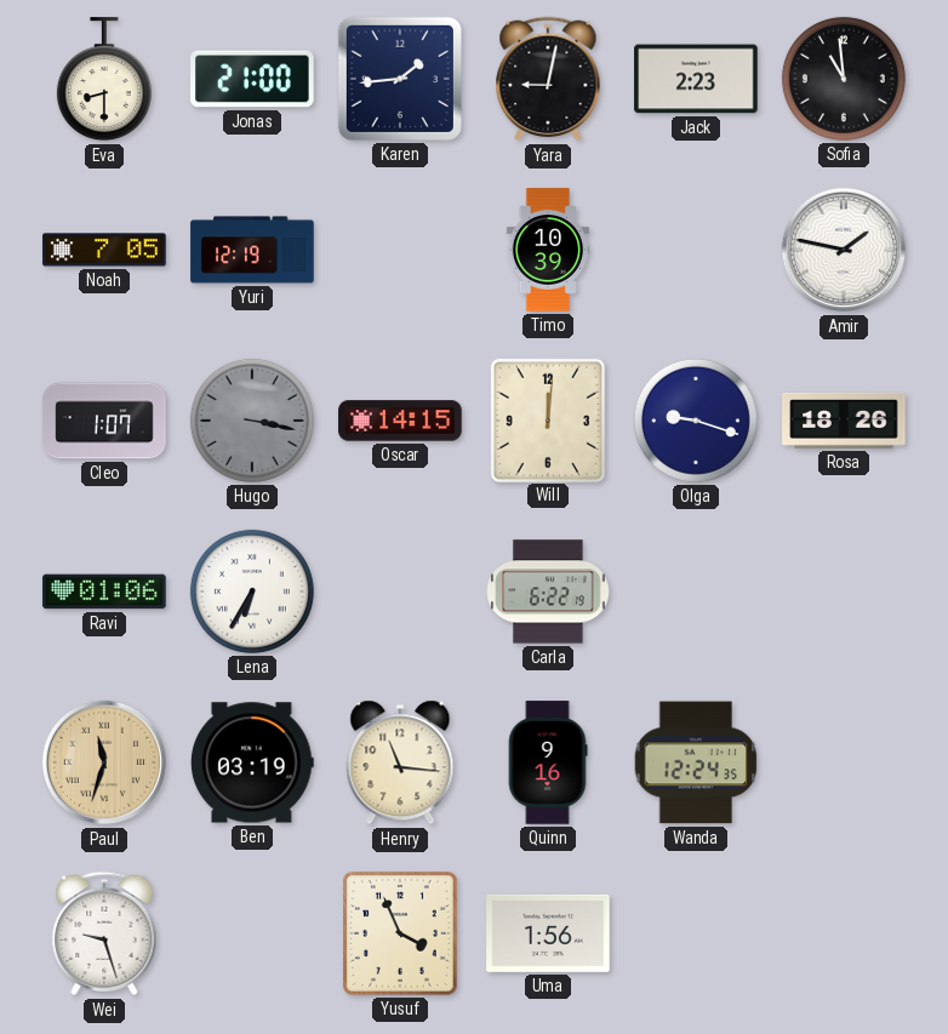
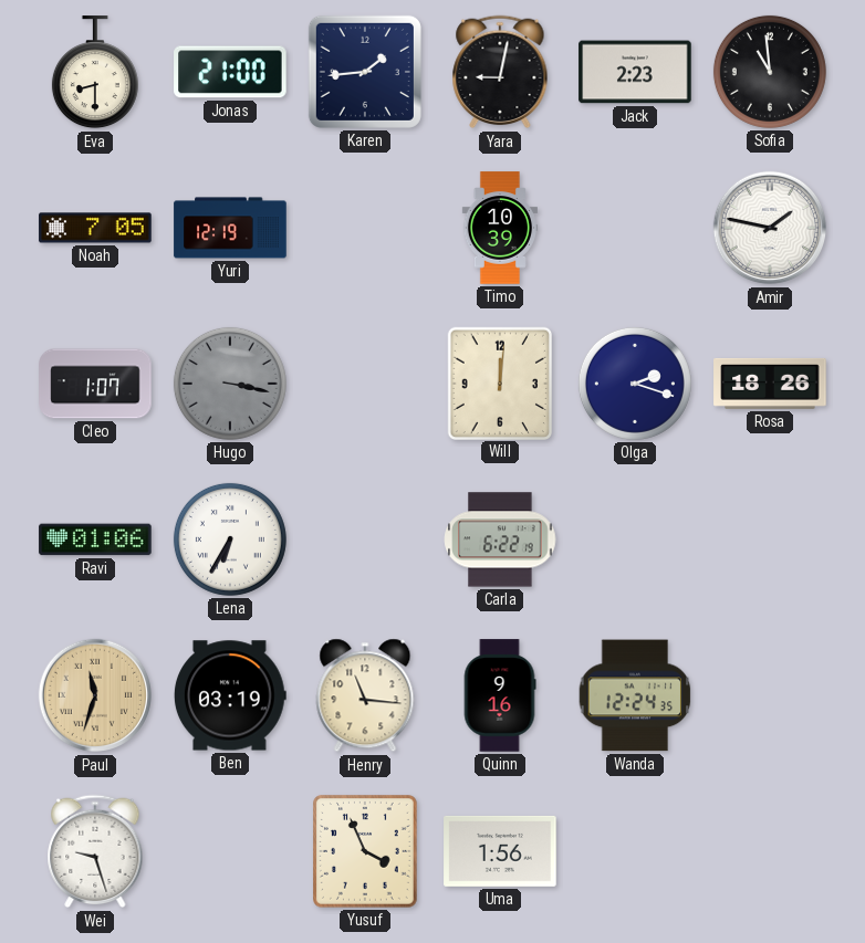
Oscar: 14:15 -> none
Olga: 9:18 -> 2:18
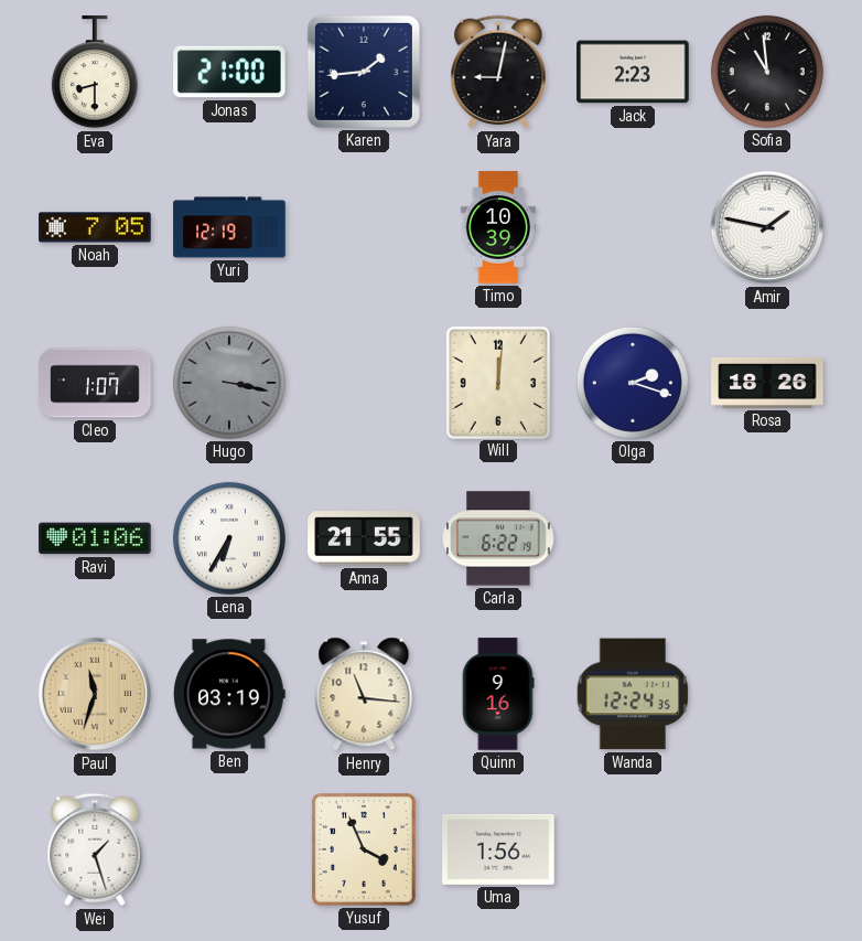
Anna: none -> 21:55
Wei: 9:27 -> 1:27
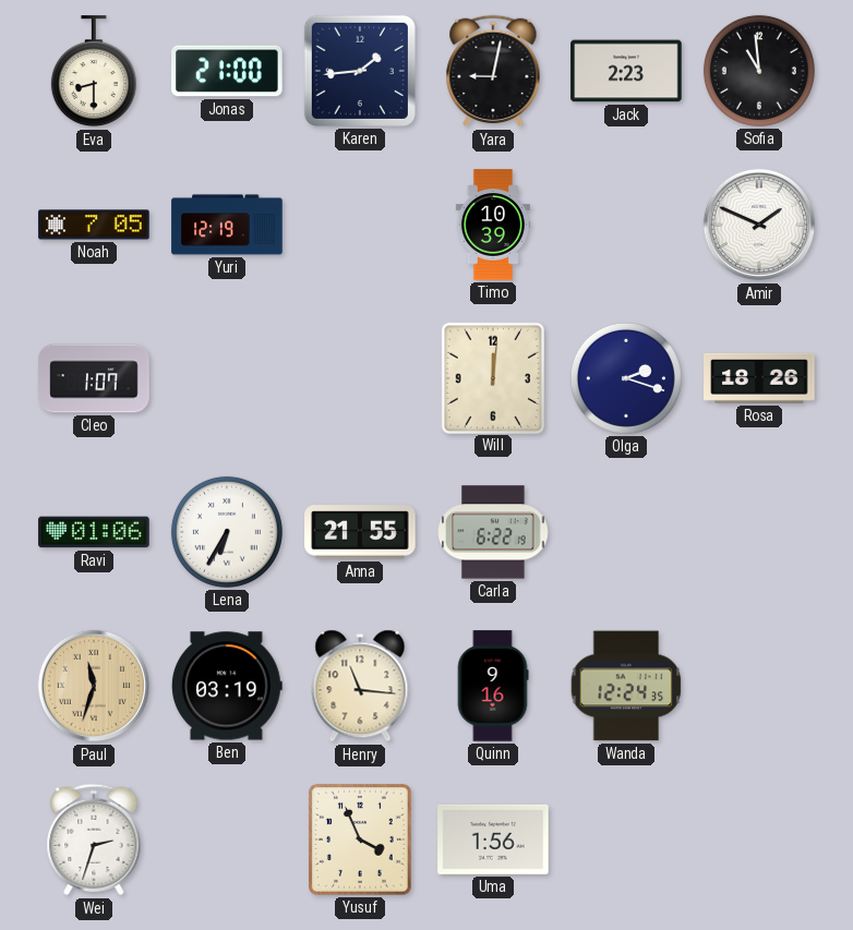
Amir: 1:47 -> 1:49
Hugo: 3:17 -> none
Wei: 1:27 -> 2:33
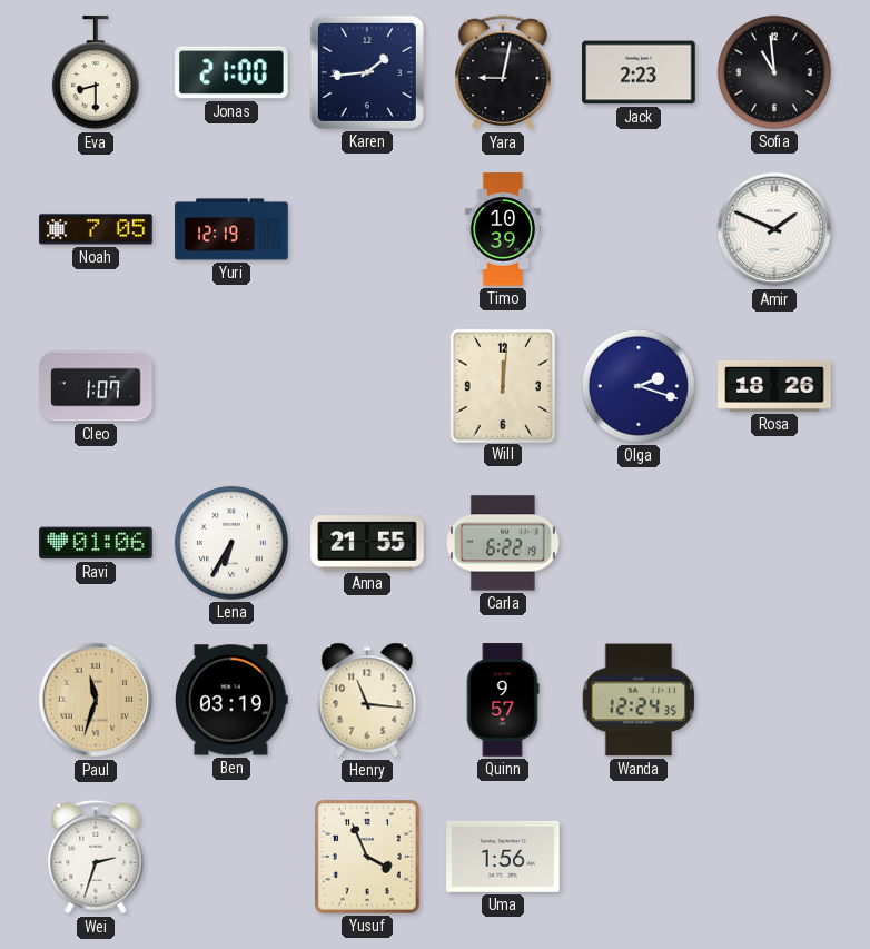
Quinn: 9:16 -> 9:57
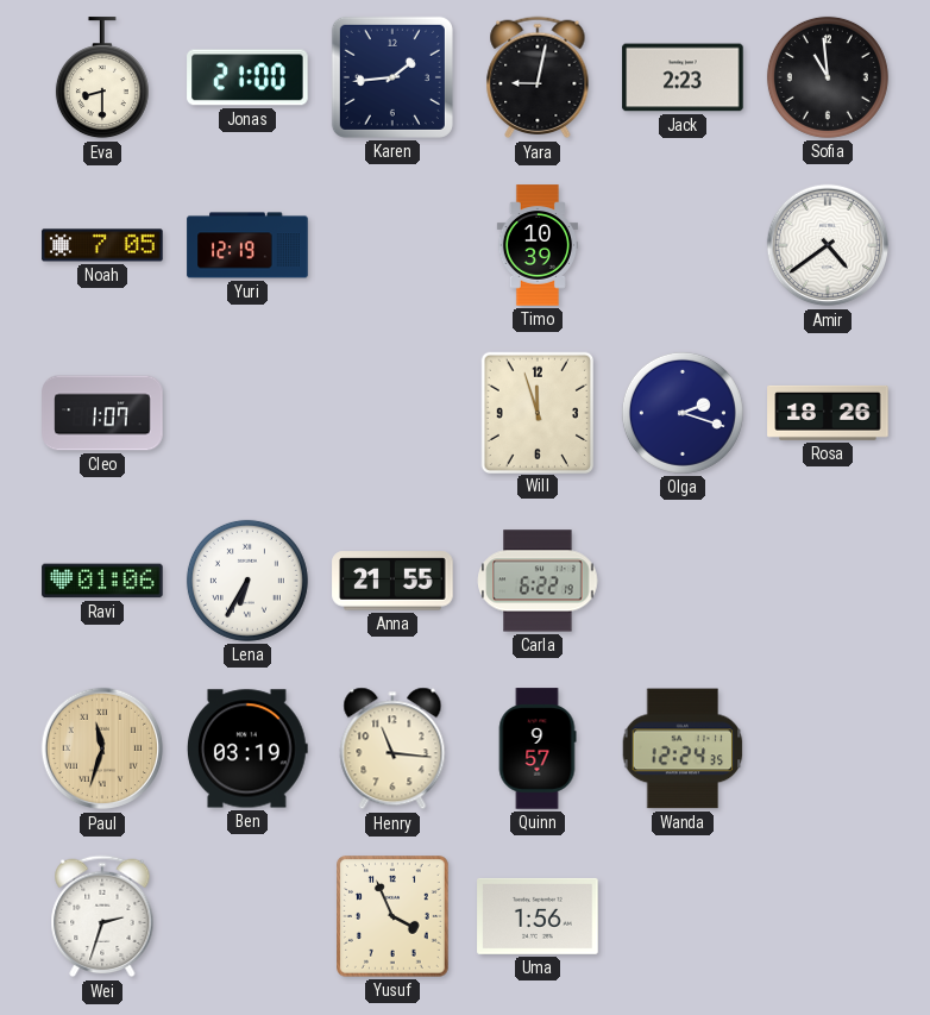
Amir: 1:49 -> 4:39
Will: 12:01 -> 11:57
